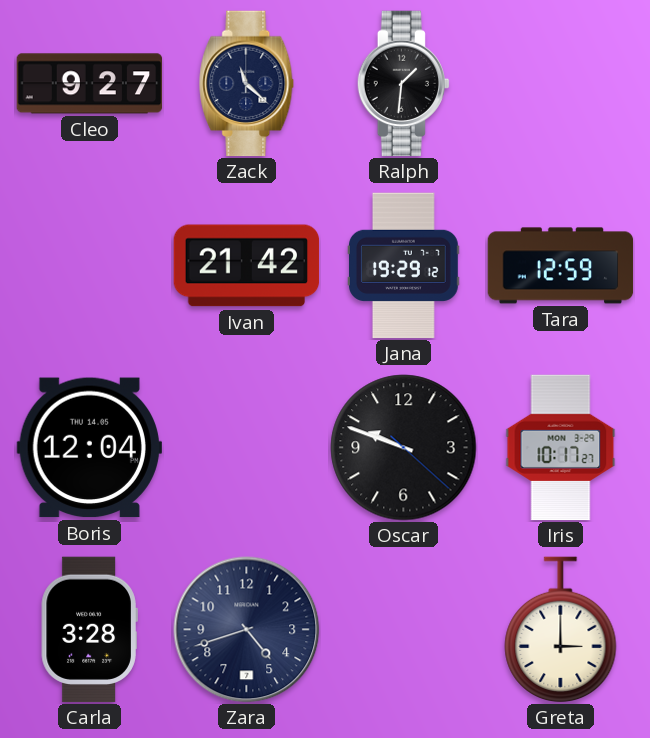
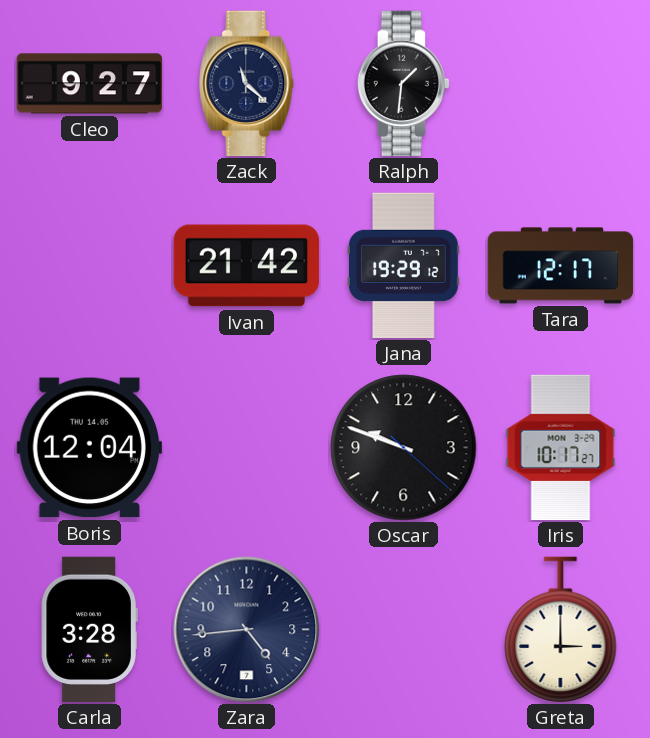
Tara: 12:59 -> 12:17
Zara: 4:42 -> 4:44
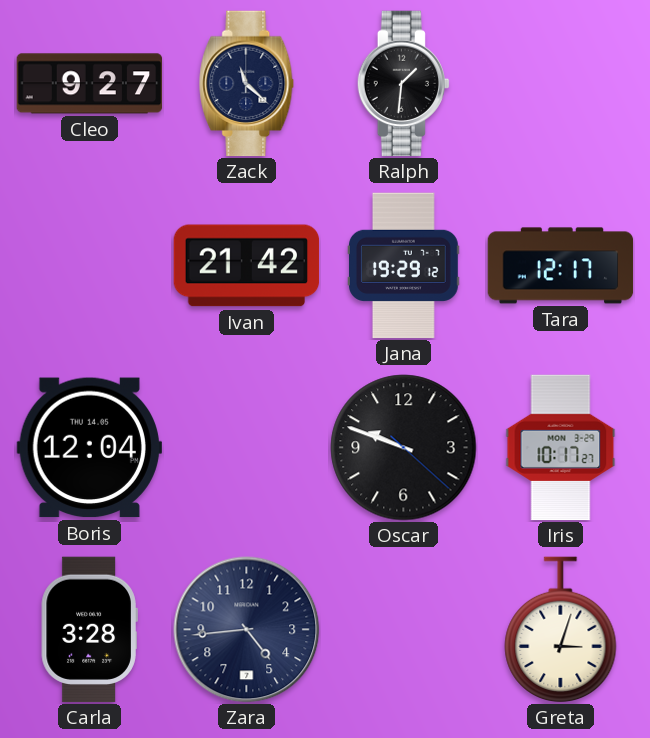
Greta: 3:00 -> 3:03
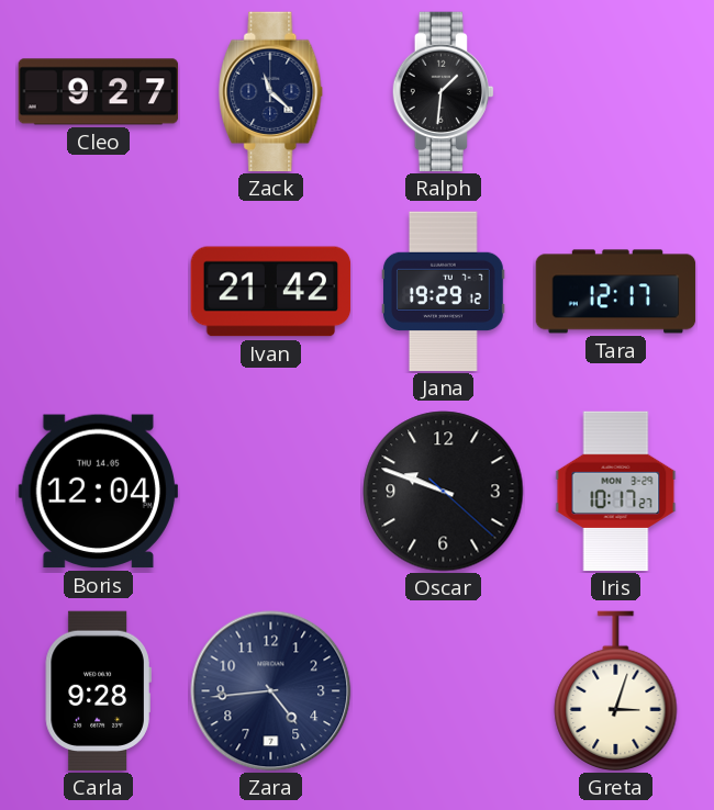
Carla: 3:28 -> 9:28
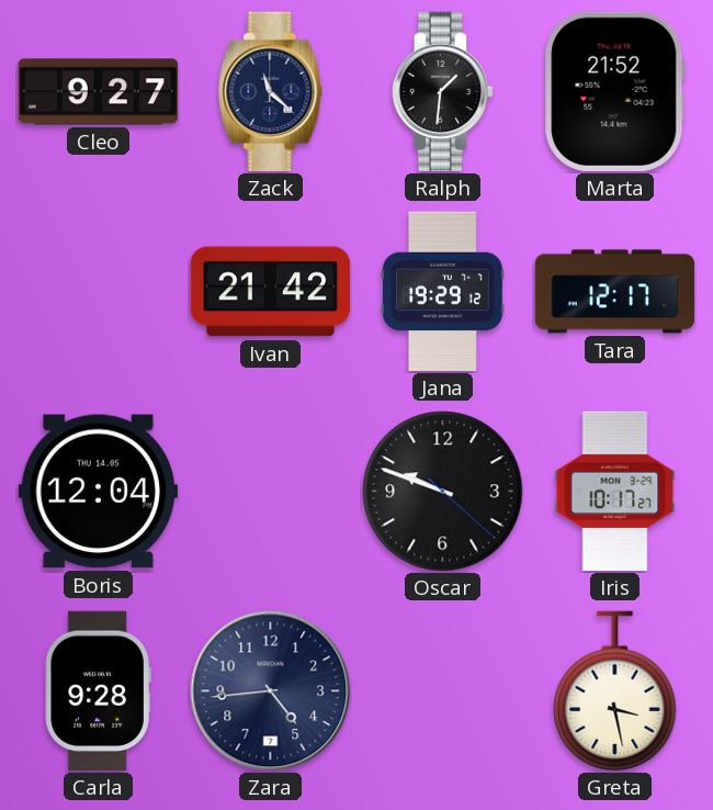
Marta: none -> 21:52
Greta: 3:03 -> 3:28
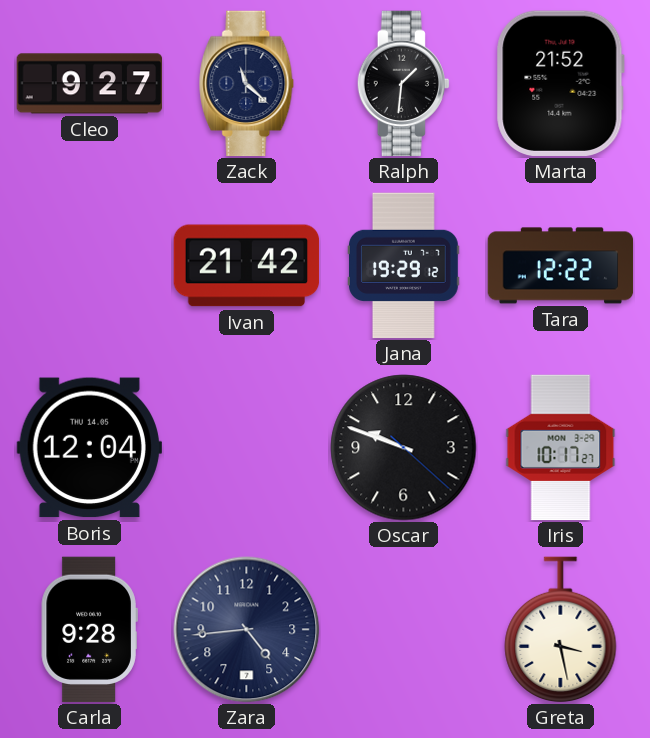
Tara: 12:17 -> 12:22
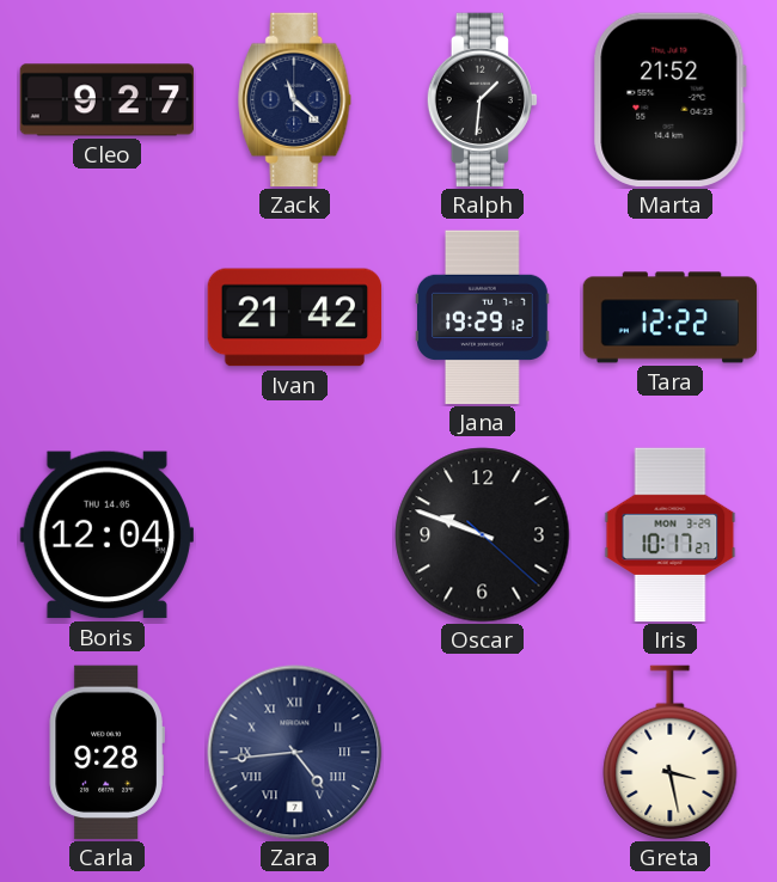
Zara numerals: Arabic -> Roman
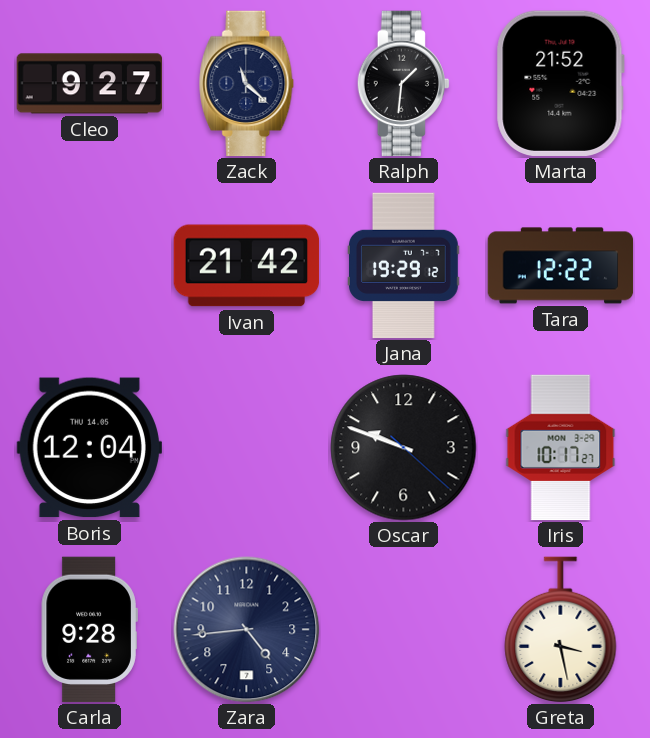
Zara numerals: Roman -> Arabic
